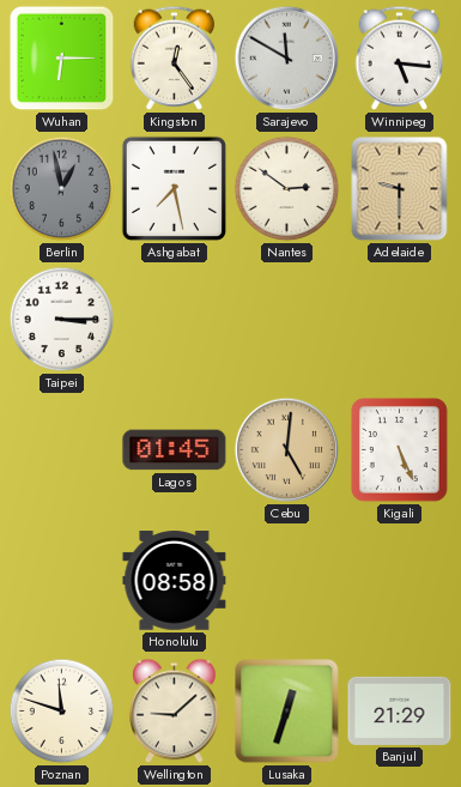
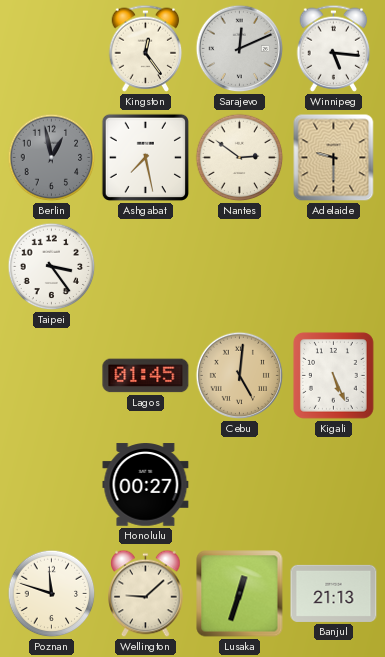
Wuhan: 6:15 -> none
Sarajevo: 11:50 -> 12:11
Taipei: 3:15 -> 3:24
Honolulu: 08:58 -> 00:27
Banjul: 21:29 -> 21:13
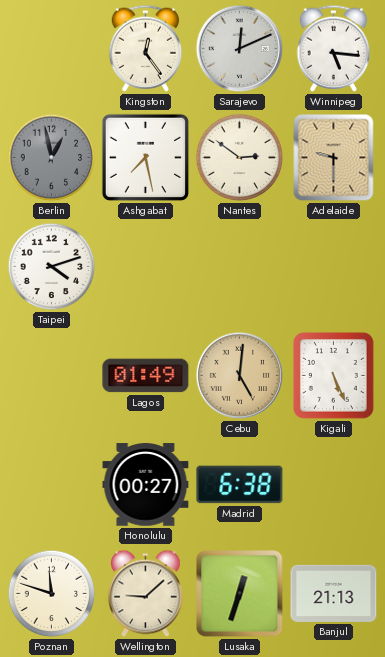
Taipei: 3:24 -> 4:12
Lagos: 01:45 -> 01:49
Madrid: none -> 6:38
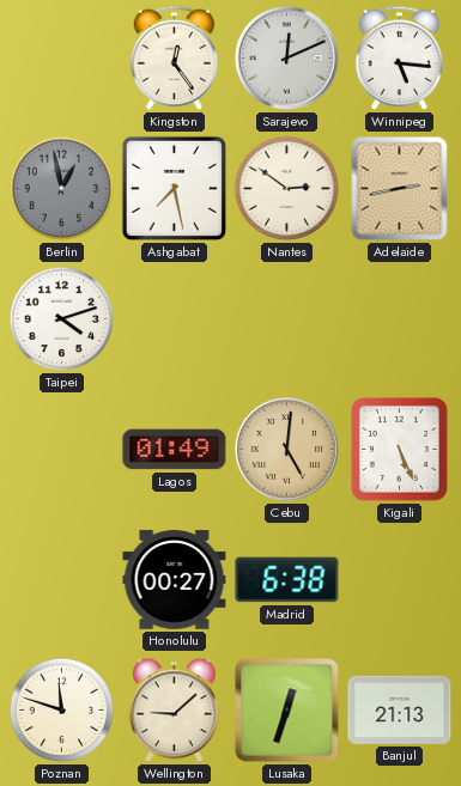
Adelaide: 9:30 -> 2:43
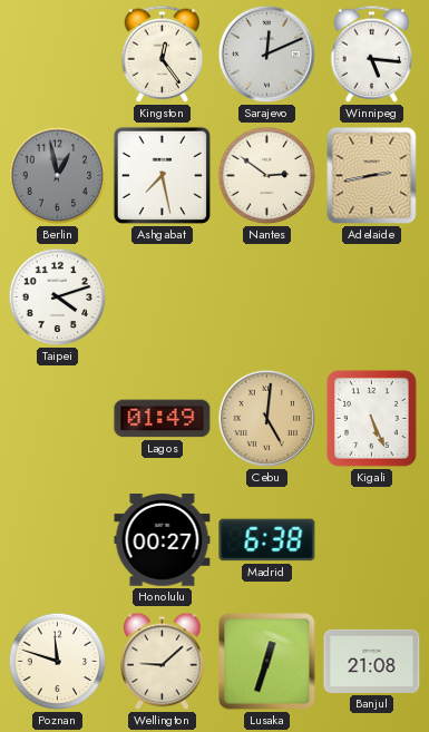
Banjul: 21:13 -> 21:08
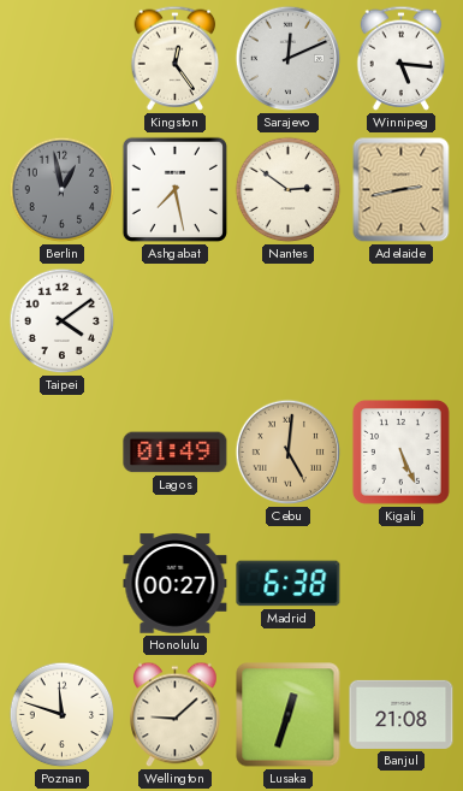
Taipei: 4:12 -> 4:09
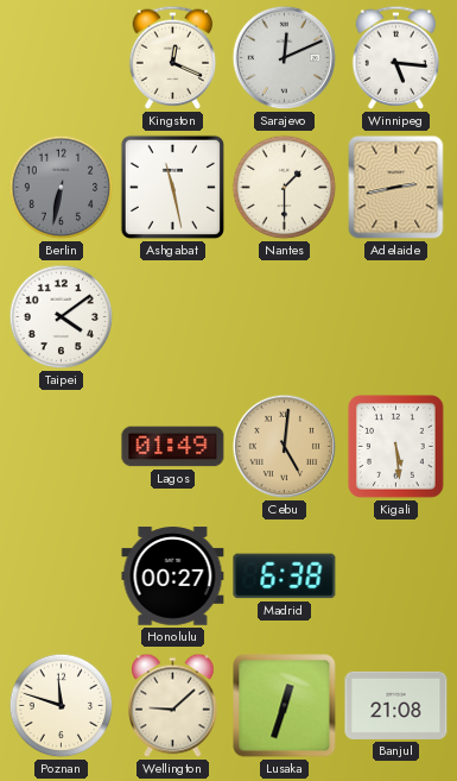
Kingston: 12:24 -> 12:19
Berlin: 12:58 -> 6:32
Ashgabat: 7:28 -> 11:28
Nantes: 2:51 -> 1:30
Kigali: 5:26 -> 5:29
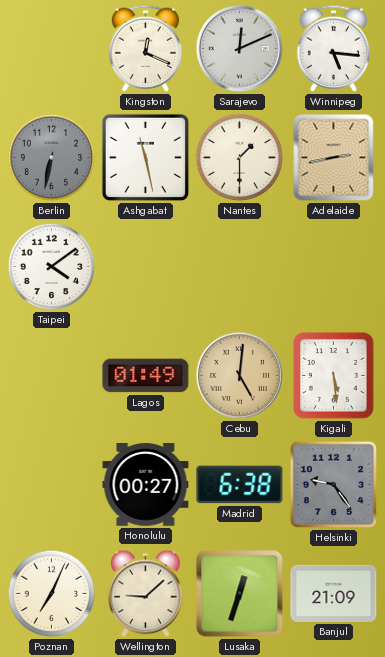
Helsinki: none -> 9:24
Poznan: 11:48 -> 7:04
Banjul: 21:08 -> 21:09
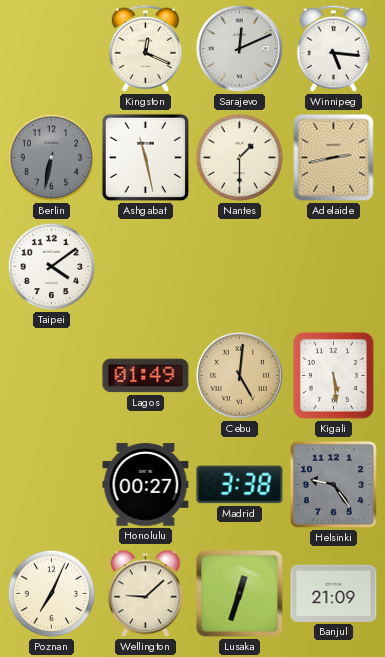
Madrid: 6:38 -> 3:38
